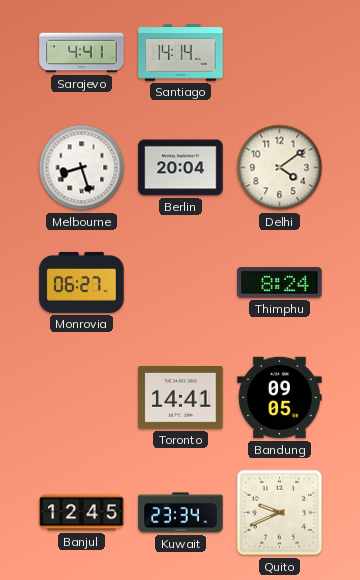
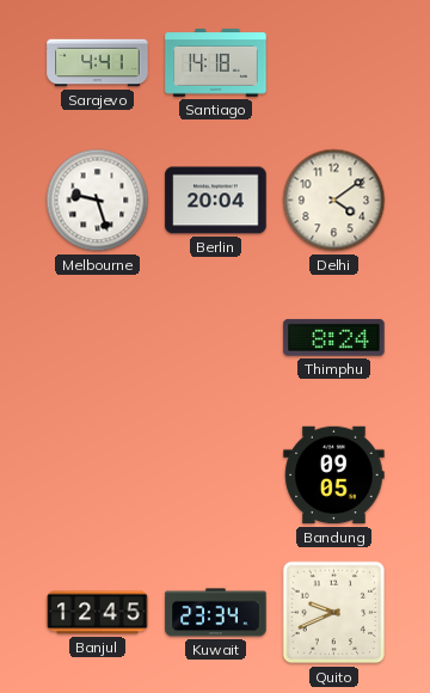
Santiago: 14:14 -> 14:18
Melbourne: 8:27 -> 9:27
Monrovia: 06:27 -> none
Toronto: 14:41 -> none
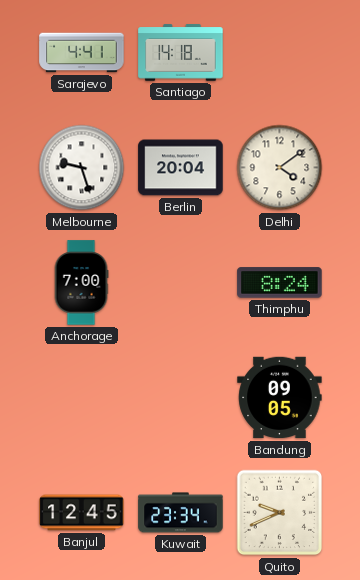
Anchorage: none -> 7:00
